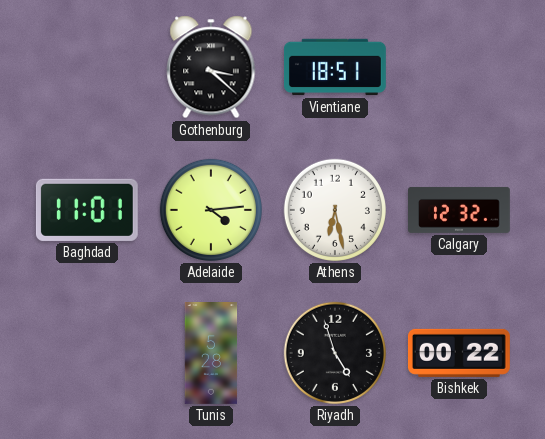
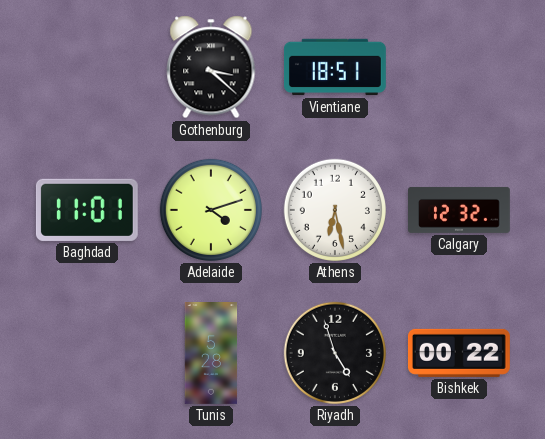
Adelaide: 4:14 -> 4:12
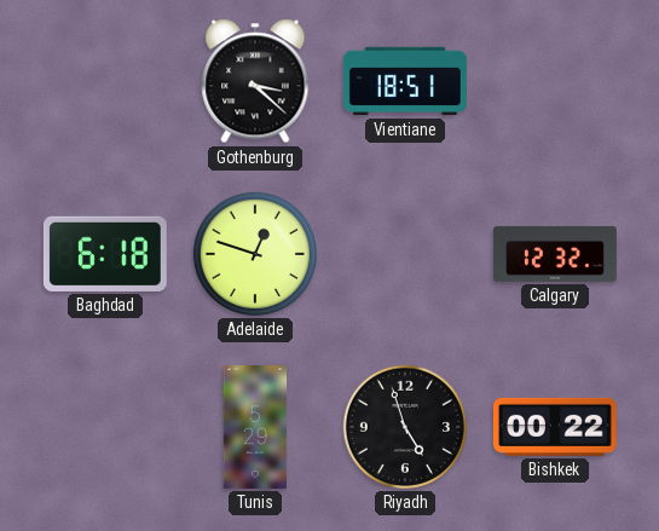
Baghdad: 11:01 -> 6:18
Adelaide: 4:12 -> 12:48
Athens: 6:28 -> none
Tunis: 5:28 -> 5:29
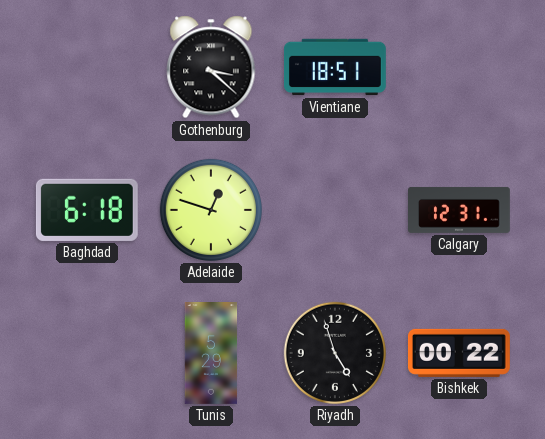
Calgary: 12:32 -> 12:31
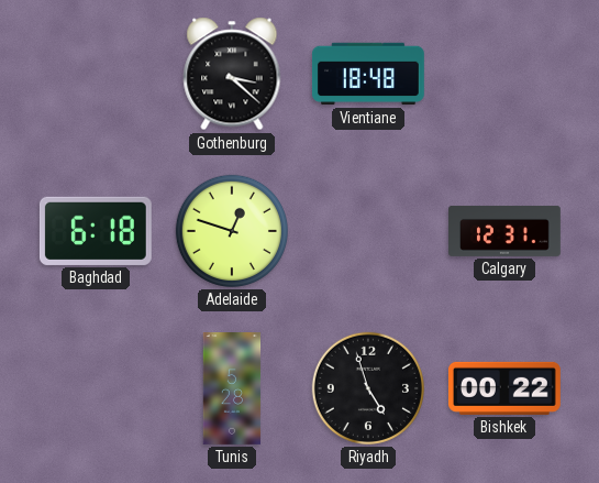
Vientiane: 18:51 -> 18:48
Tunis: 5:29 -> 5:28
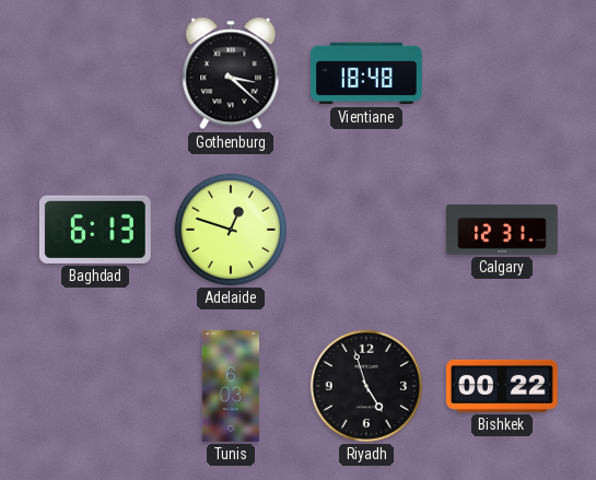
Baghdad: 6:18 -> 6:13
Tunis: 5:28 -> 6:03
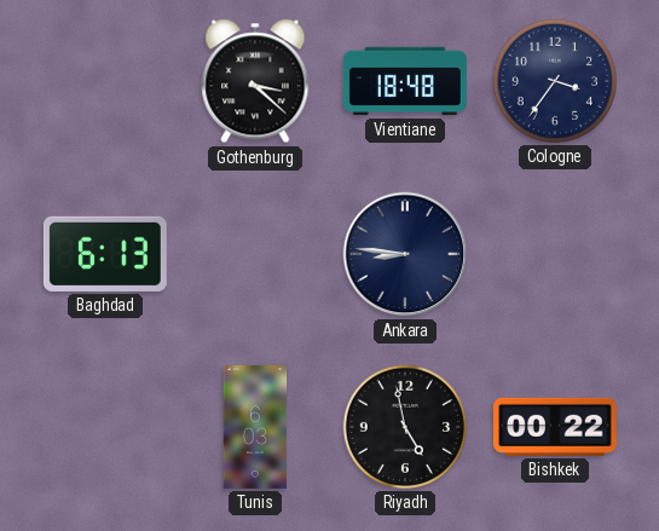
Cologne: none -> 3:36
Adelaide: 12:48 -> none
Ankara: none -> 8:46
Calgary: 12:31 -> none
Riyadh: 4:57 -> 4:58
